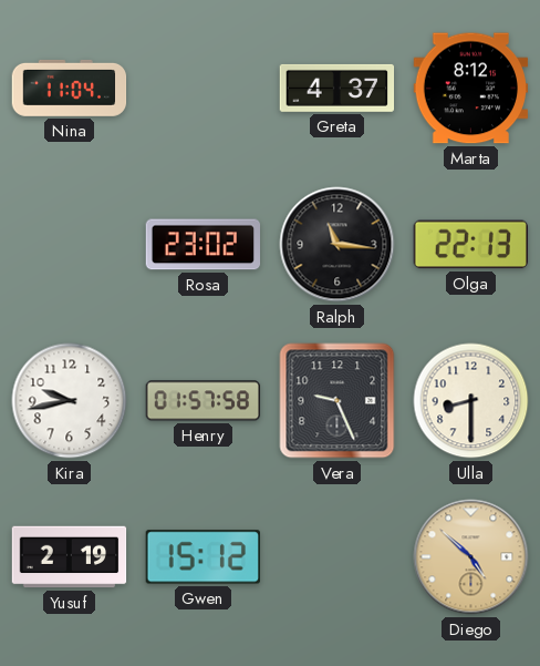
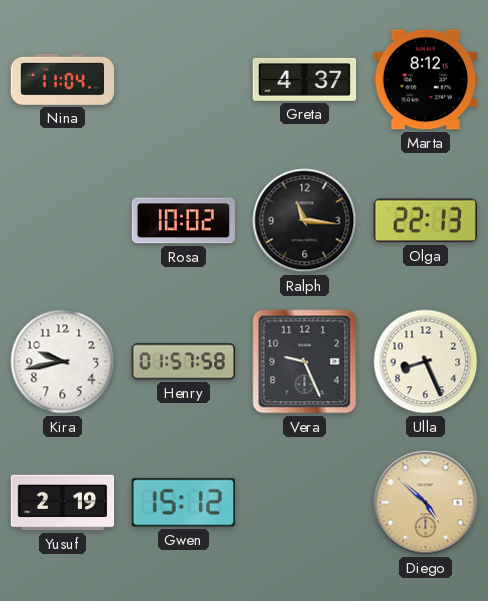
Rosa: 23:02 -> 10:02
Ulla: 8:30 -> 8:26
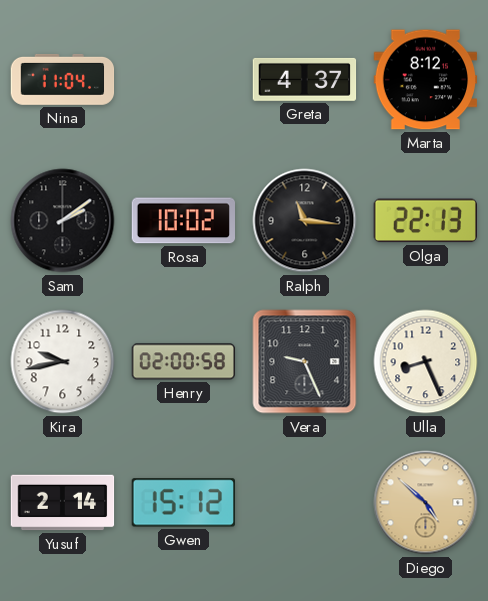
Sam: none -> 2:09
Henry: 01:57 -> 02:00
Yusuf: 2:19 -> 2:14
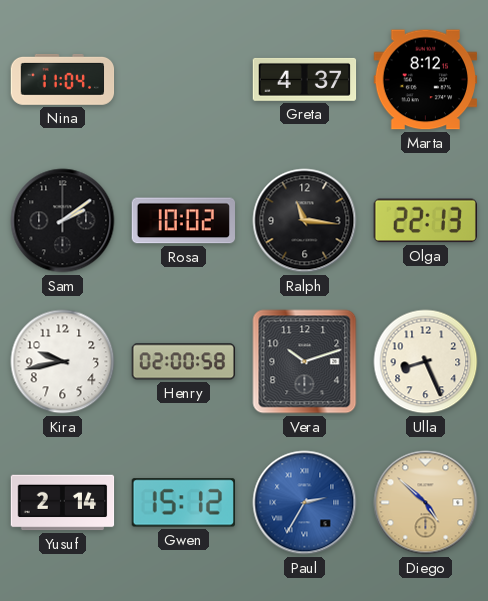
Vera: 9:26 -> 10:12
Paul: none -> 2:35
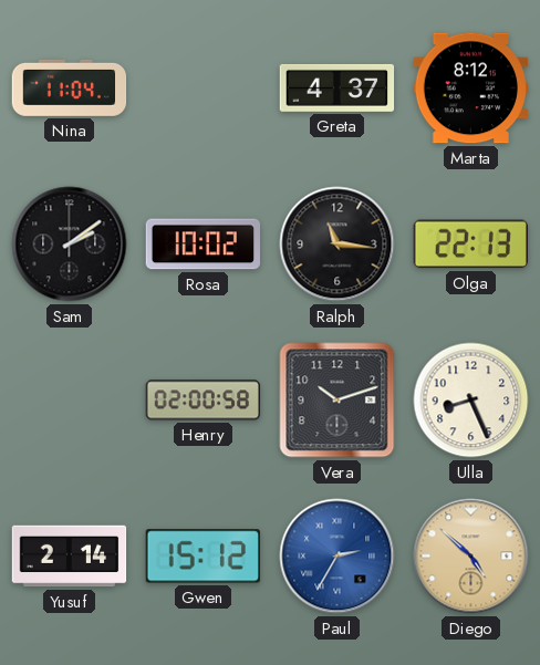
Kira: 9:43 -> none
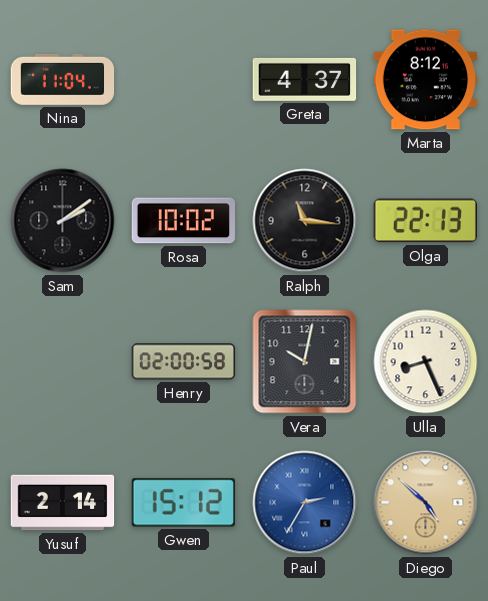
Vera: 10:12 -> 10:02
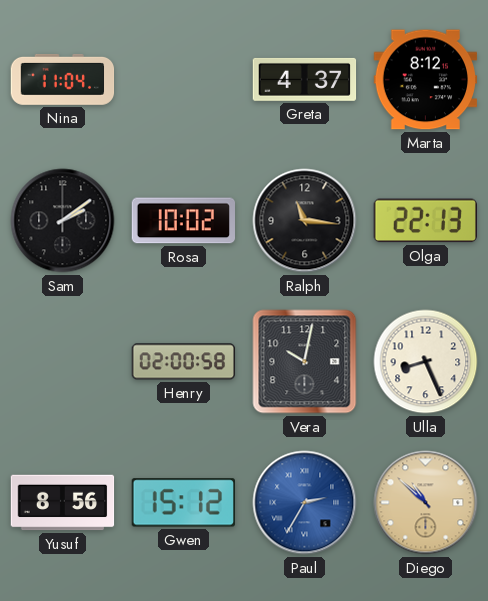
Yusuf: 2:14 -> 8:56
Diego: 4:52 -> 10:52
